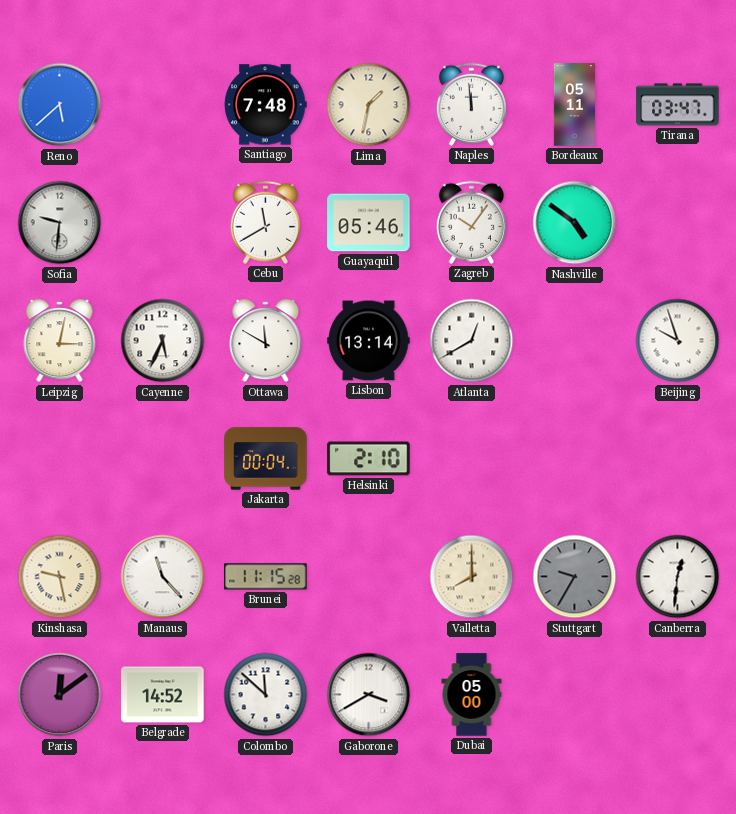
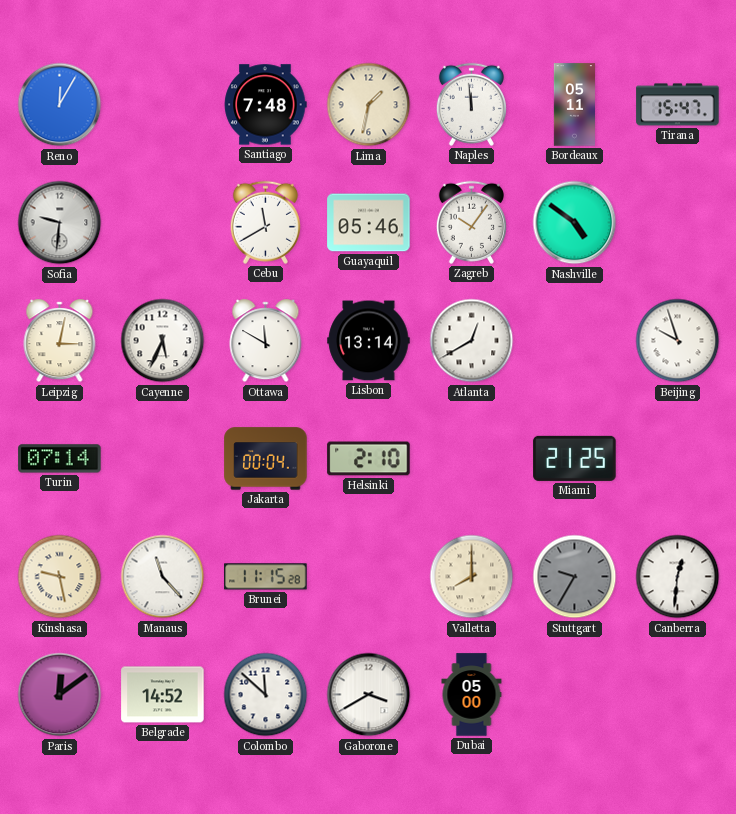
Reno: 5:38 -> 12:05
Tirana: 03:47 -> 15:47
Turin: none -> 07:14
Miami: none -> 21:25
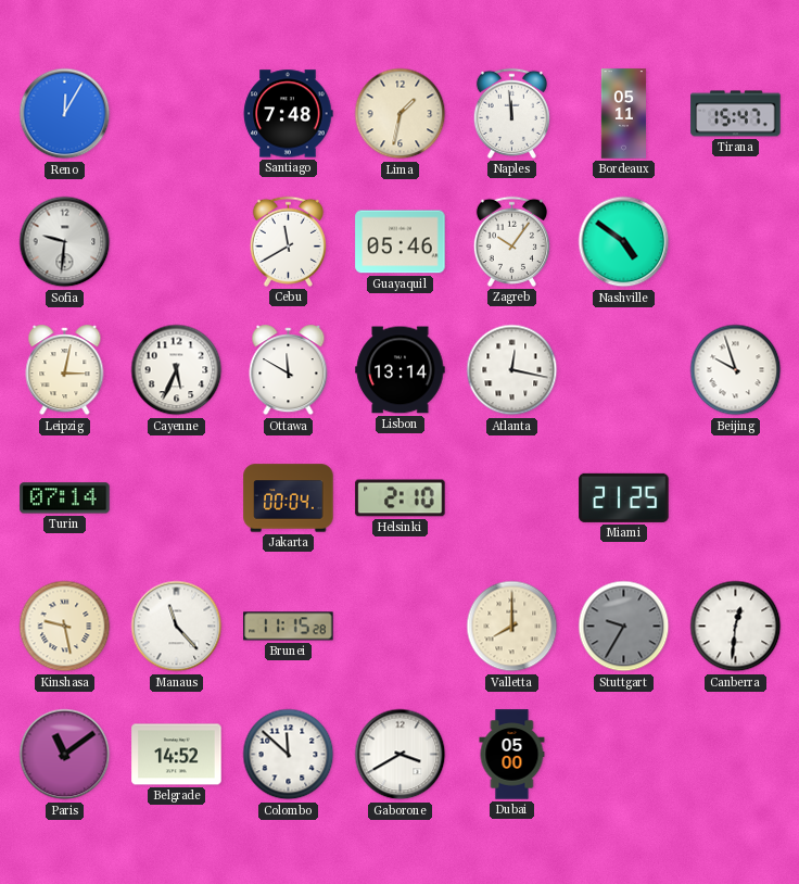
Atlanta: 12:40 -> 12:17
Paris: 12:09 -> 11:09
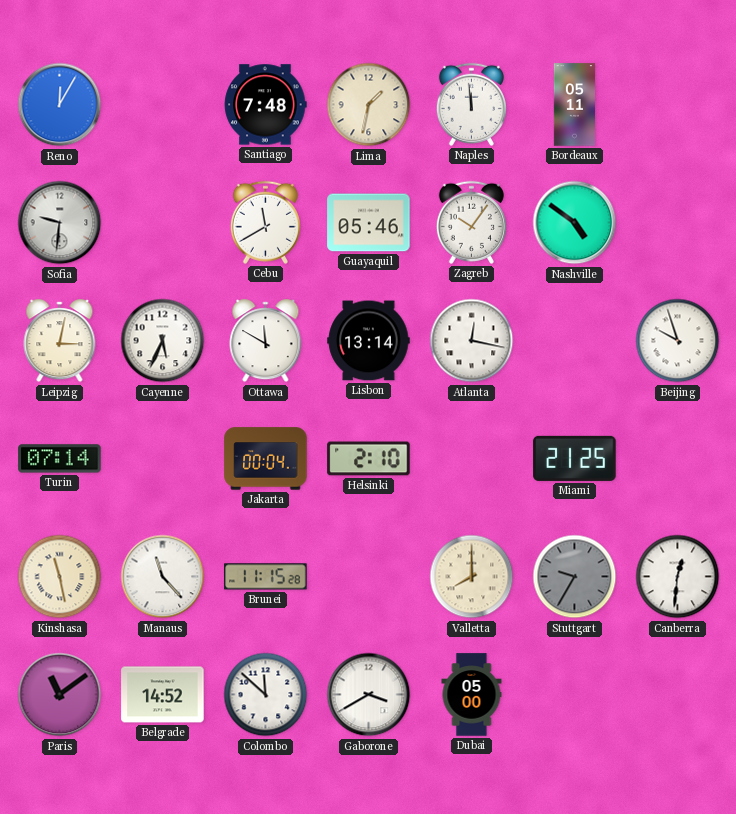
Tirana: 15:47 -> none
Kinshasa: 9:28 -> 11:28
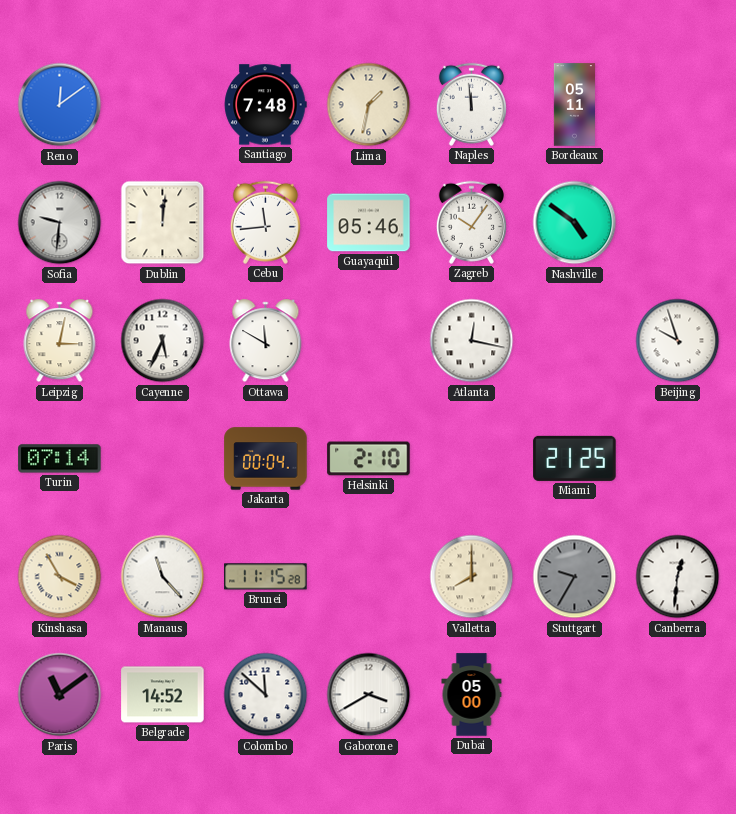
Reno: 12:05 -> 12:09
Dublin: none -> 12:01
Cebu: 11:40 -> 11:44
Lisbon: 13:14 -> none
Kinshasa: 11:28 -> 3:55
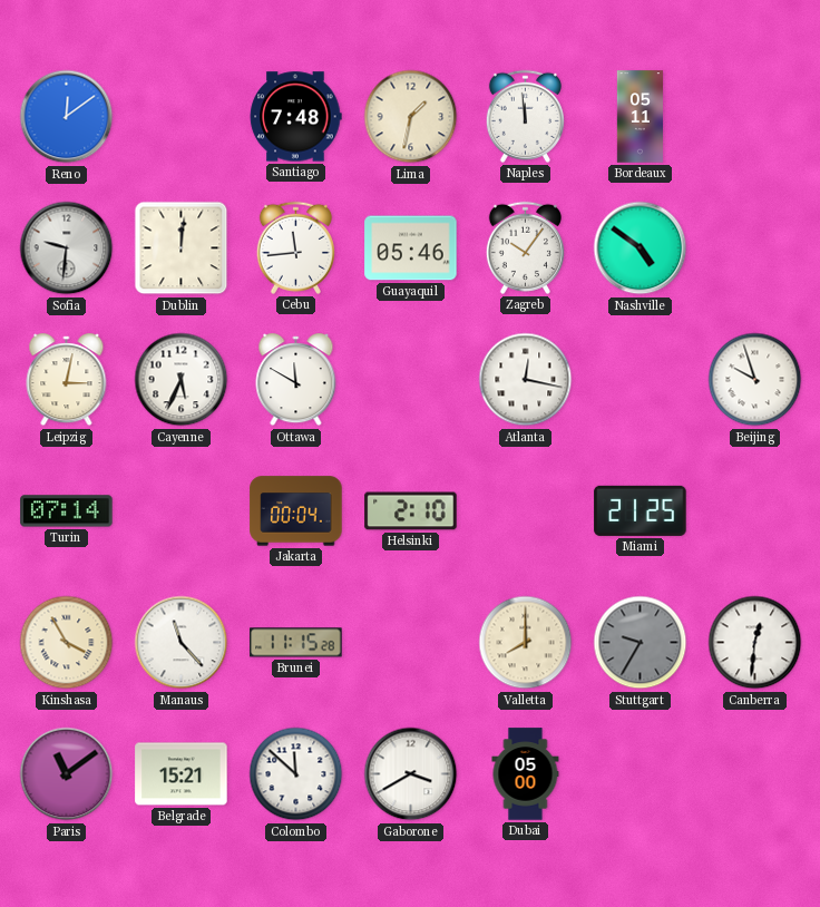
Belgrade: 14:52 -> 15:21
